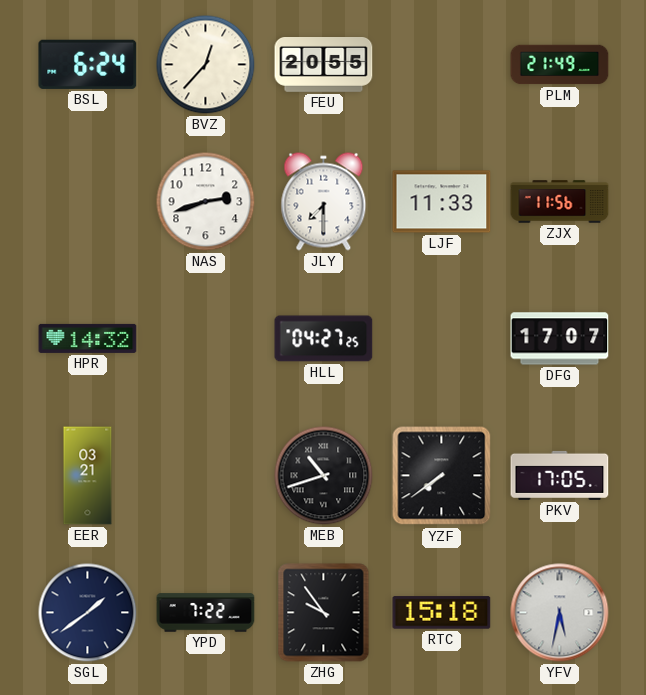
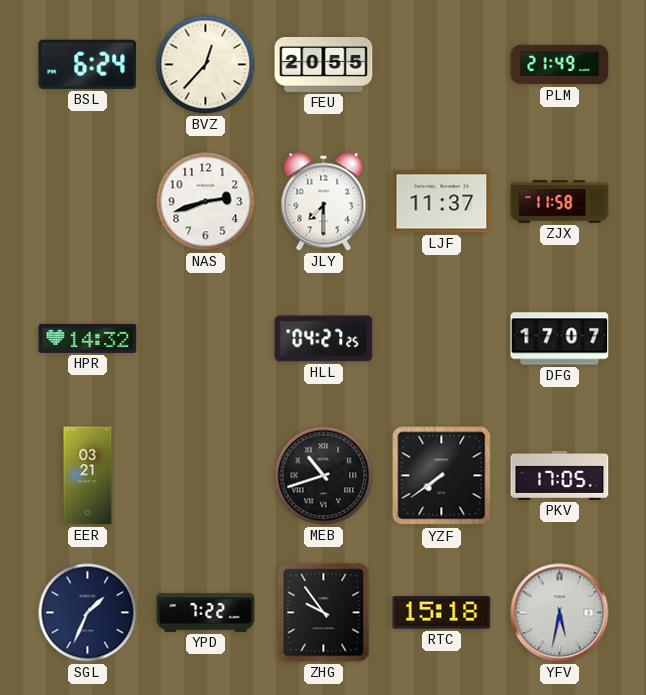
LJF: 11:33 -> 11:37
ZJX: 11:56 -> 11:58
SGL: 1:39 -> 1:34
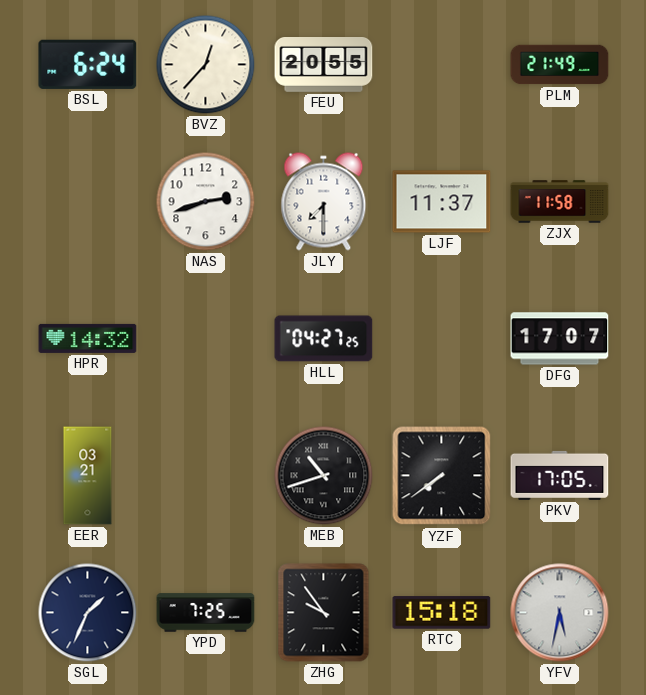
YPD: 7:22 -> 7:25
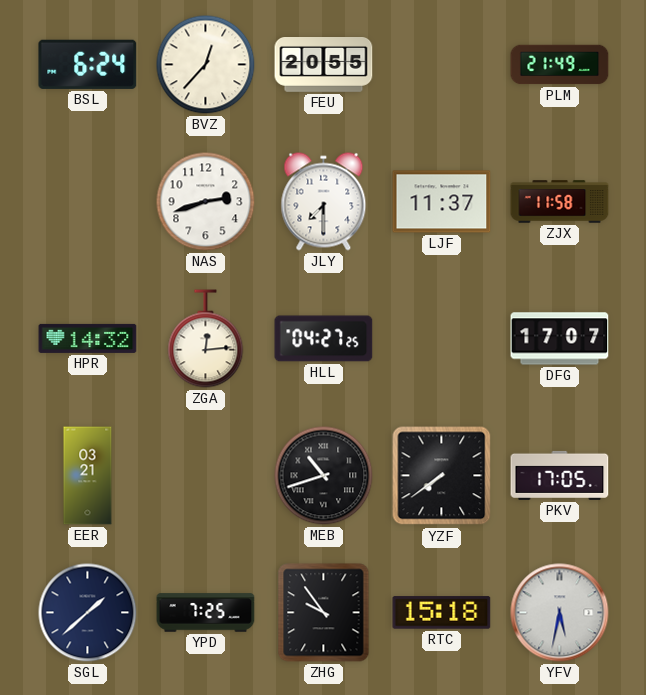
ZGA: none -> 12:14
SGL: 1:34 -> 1:38
